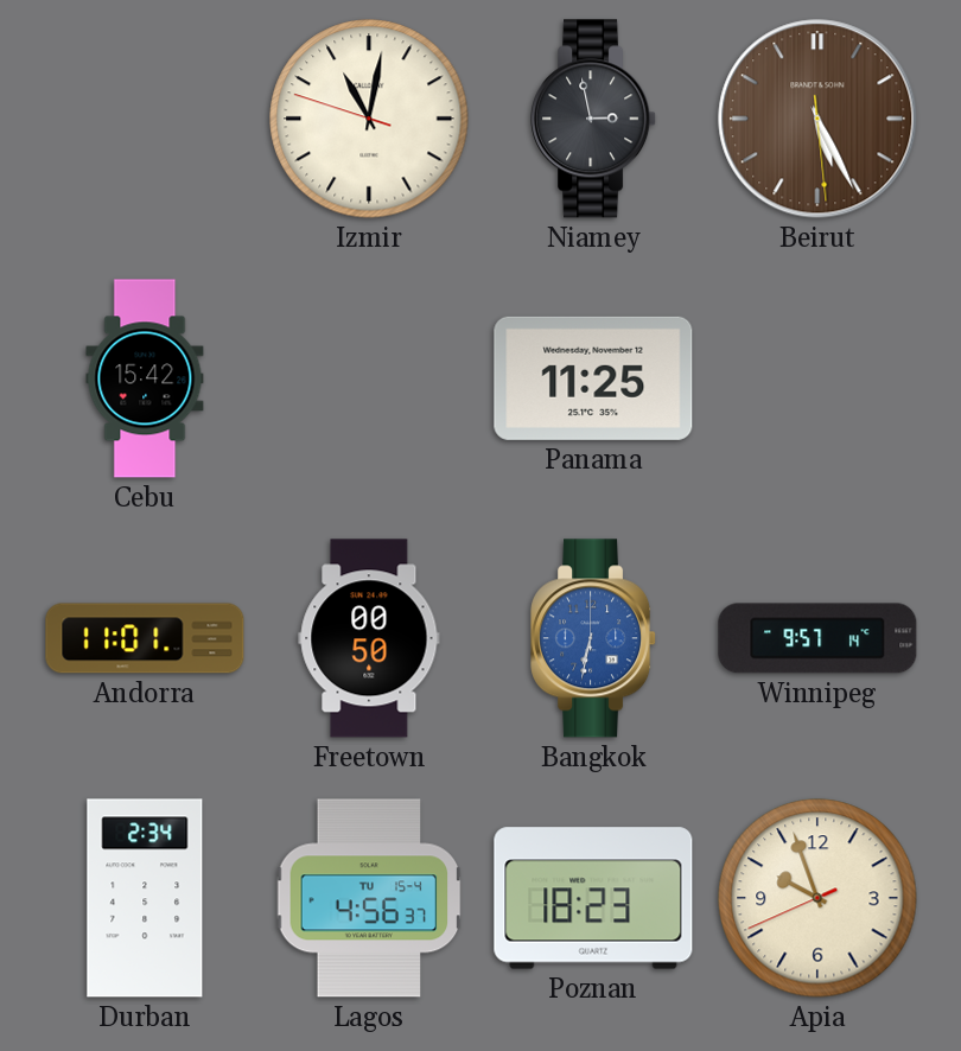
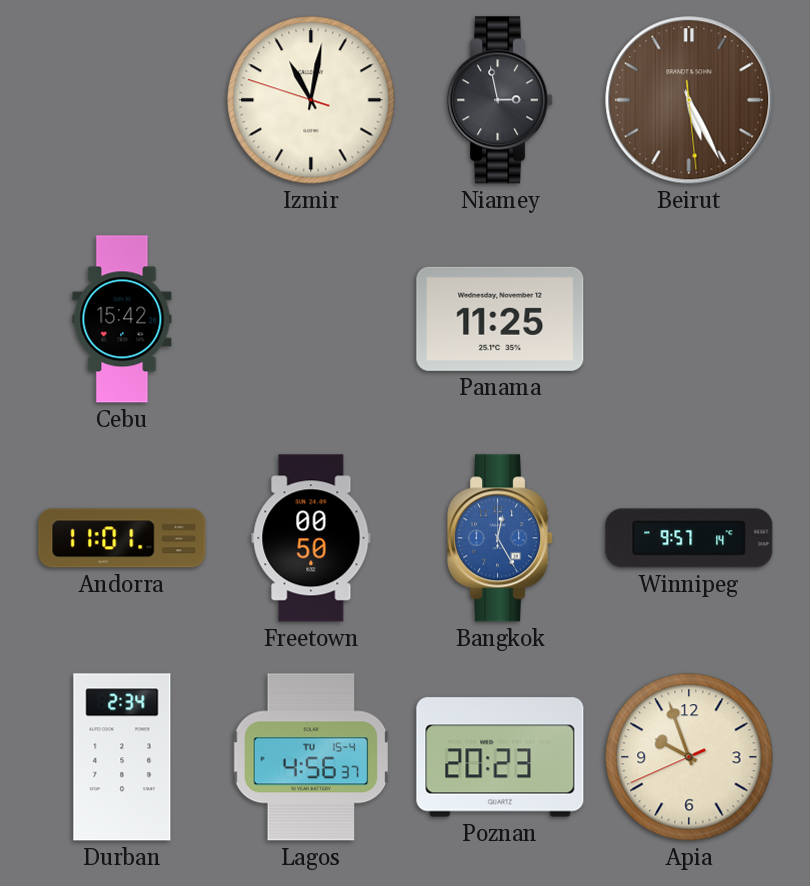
Bangkok: 6:32 -> 12:25
Poznan: 18:23 -> 20:23
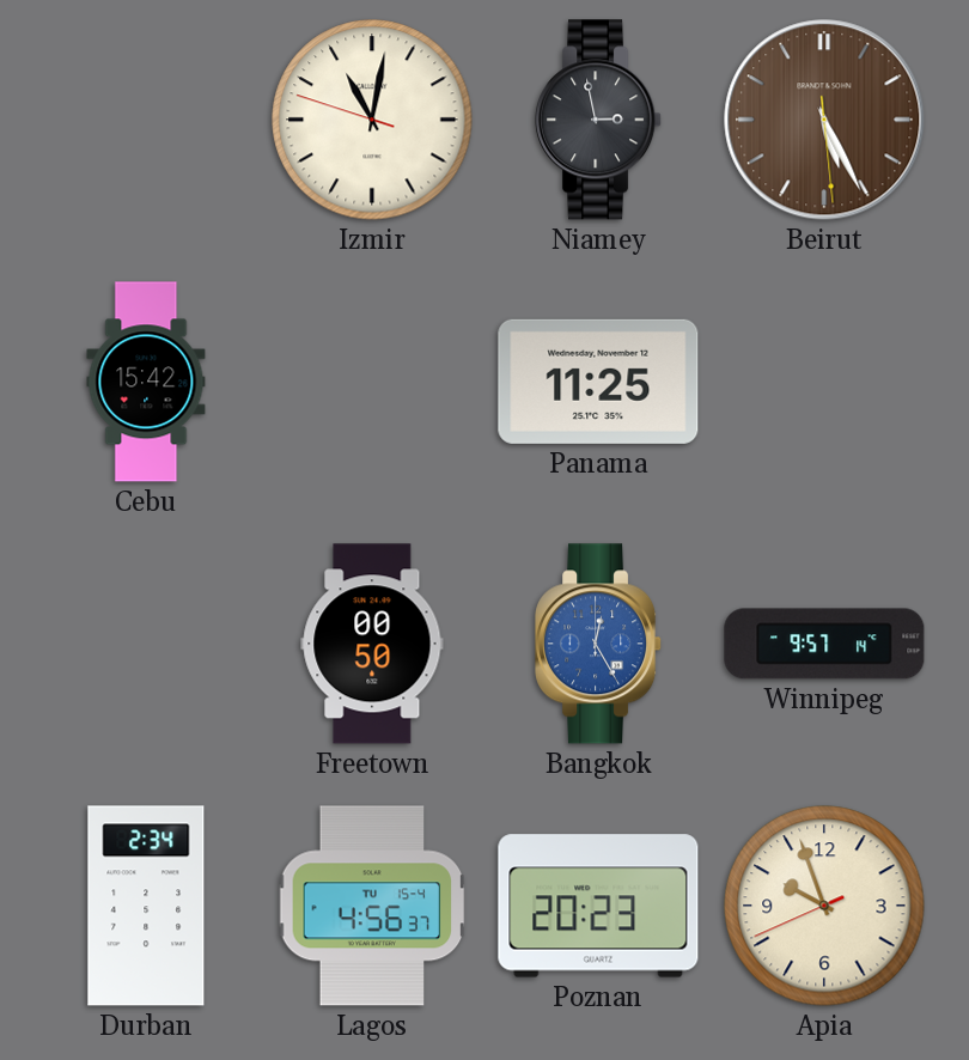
Andorra: 11:01 -> none
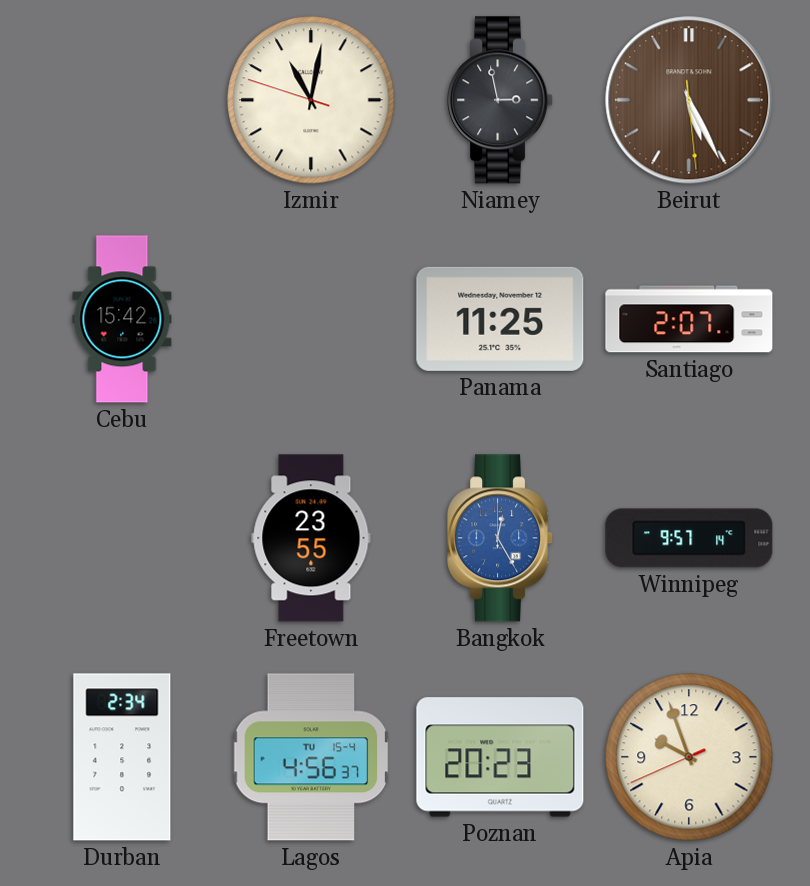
Santiago: none -> 2:07
Freetown: 00:50 -> 23:55
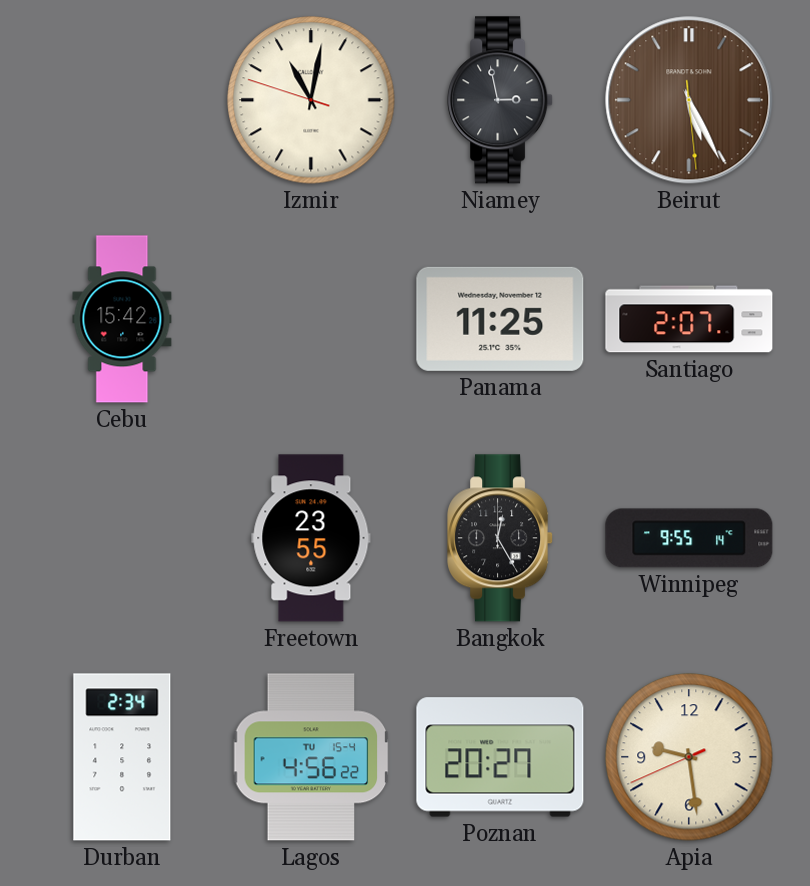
Bangkok dial: blue -> black
Winnipeg: 9:57 -> 9:55
Lagos: 4:56:37 -> 4:56:22
Poznan: 20:23 -> 20:27
Apia: 9:56 -> 9:28
